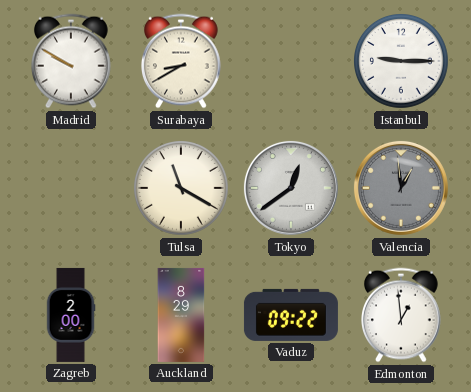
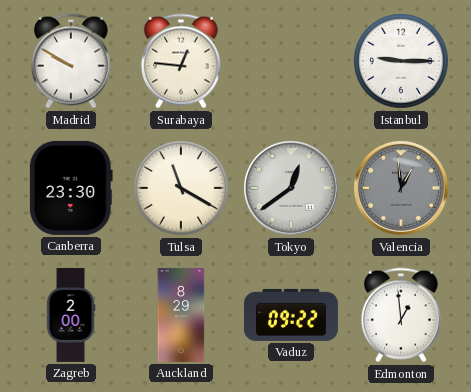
Surabaya: 8:40 -> 12:46
Canberra: none -> 23:30
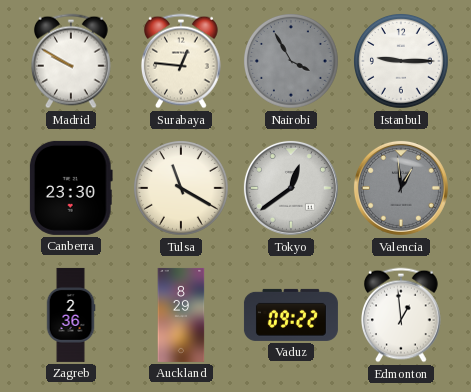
Nairobi: none -> 3:55
Zagreb: 2:00 -> 2:36
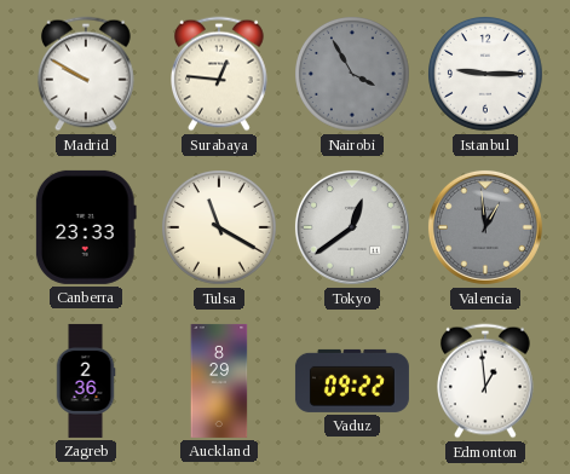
Canberra: 23:30 -> 23:33
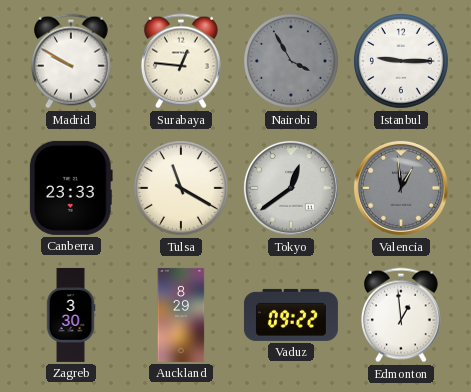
Zagreb: 2:36 -> 3:30
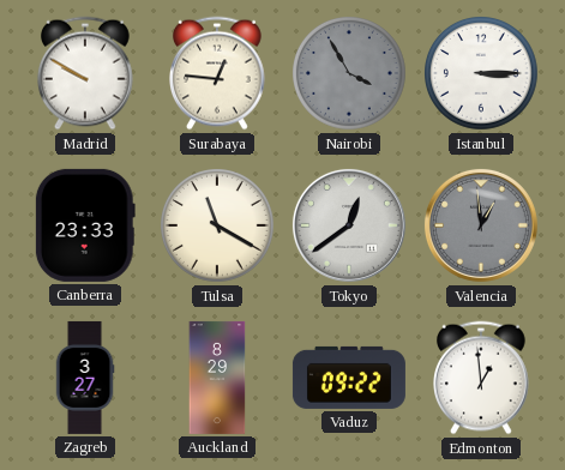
Istanbul: 9:15 -> 3:15
Zagreb: 3:30 -> 3:27
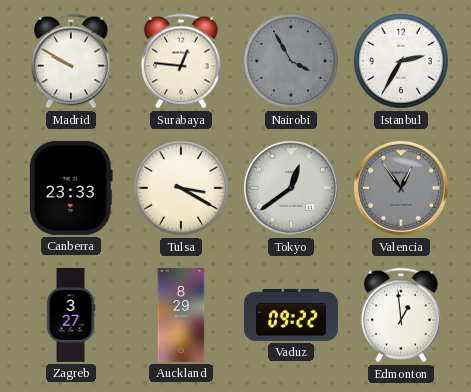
Istanbul: 3:15 -> 2:35
Tulsa: 11:20 -> 3:20
Valencia: 12:59 -> 12:54
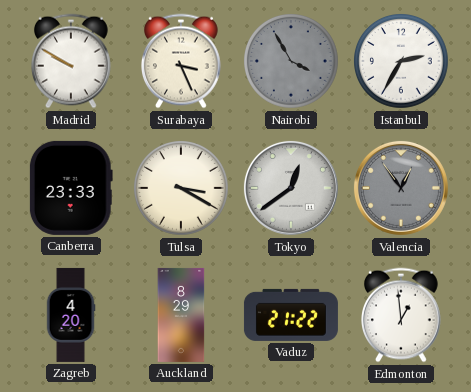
Surabaya: 12:46 -> 3:26
Zagreb: 3:27 -> 4:20
Vaduz: 09:22 -> 21:22
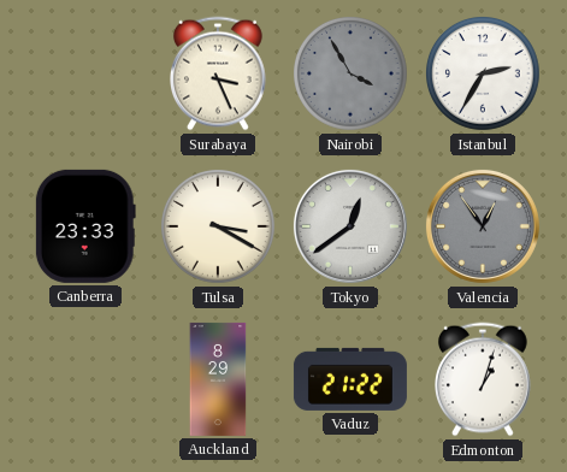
Madrid: 9:50 -> none
Zagreb: 4:20 -> none
Edmonton: 12:59 -> 1:03
